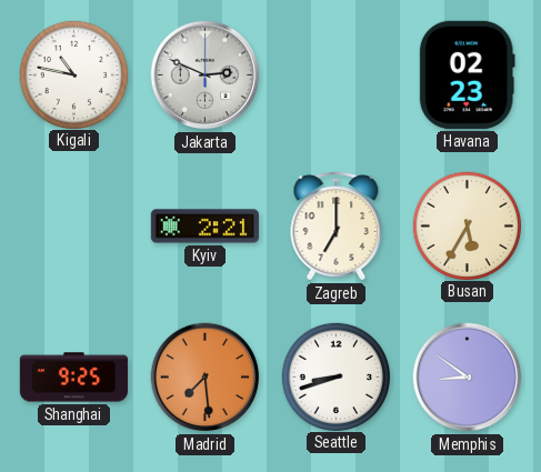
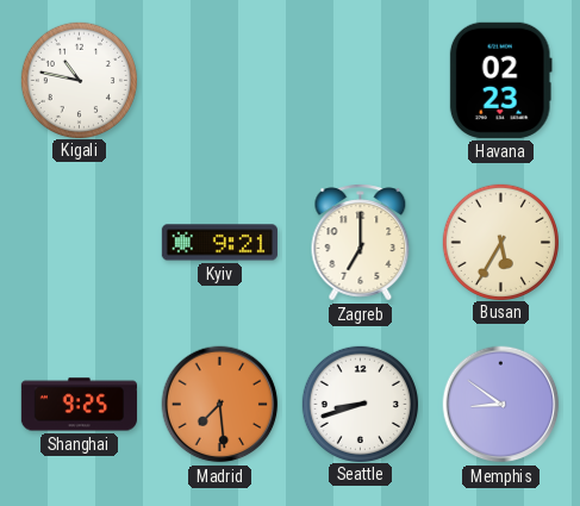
Jakarta: 2:49 -> none
Kyiv: 2:21 -> 9:21
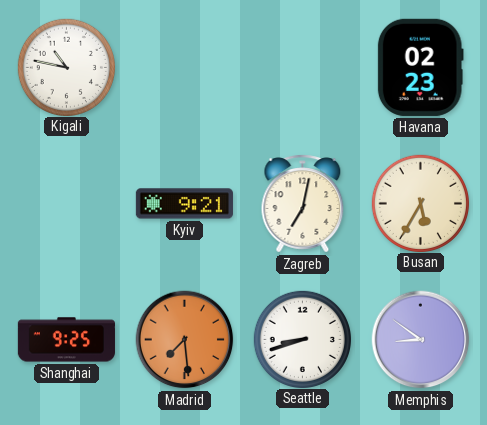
Zagreb: 7:00 -> 7:02
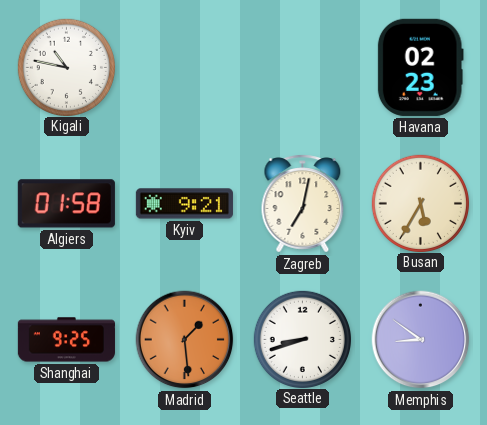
Algiers: none -> 01:58
Madrid: 7:29 -> 1:29
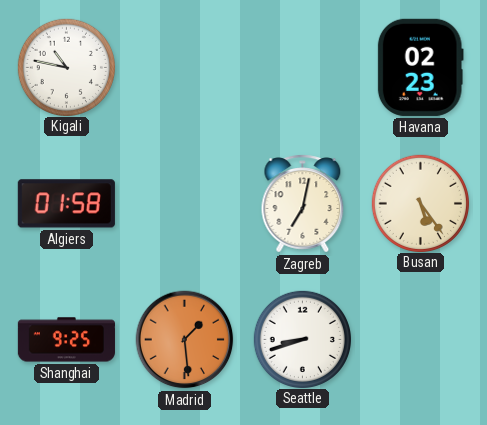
Kyiv: 9:21 -> none
Busan: 5:35 -> 5:24
Memphis: 8:51 -> none
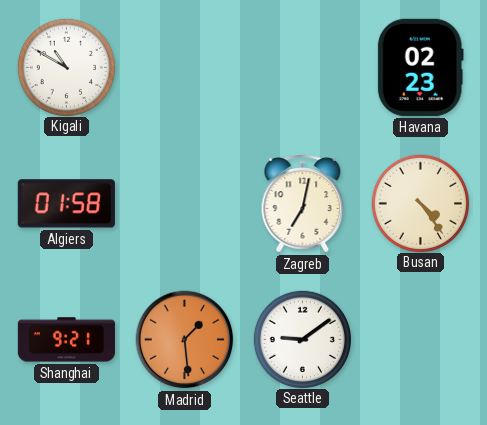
Kigali: 10:47 -> 10:50
Busan: 5:24 -> 4:24
Shanghai: 9:25 -> 9:21
Seattle: 8:42 -> 9:09
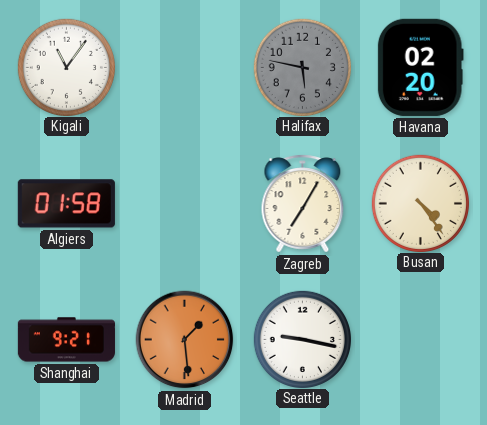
Kigali: 10:50 -> 11:06
Halifax: none -> 5:47
Havana: 02:23 -> 02:20
Zagreb: 7:02 -> 7:05
Seattle: 9:09 -> 9:17
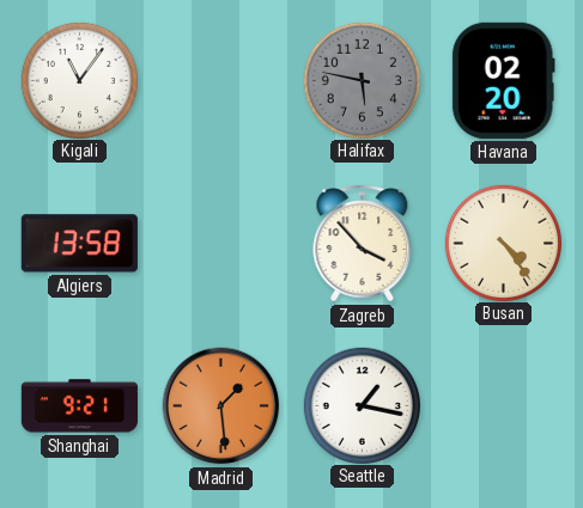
Algiers: 01:58 -> 13:58
Zagreb: 7:05 -> 3:53
Seattle: 9:17 -> 1:17
